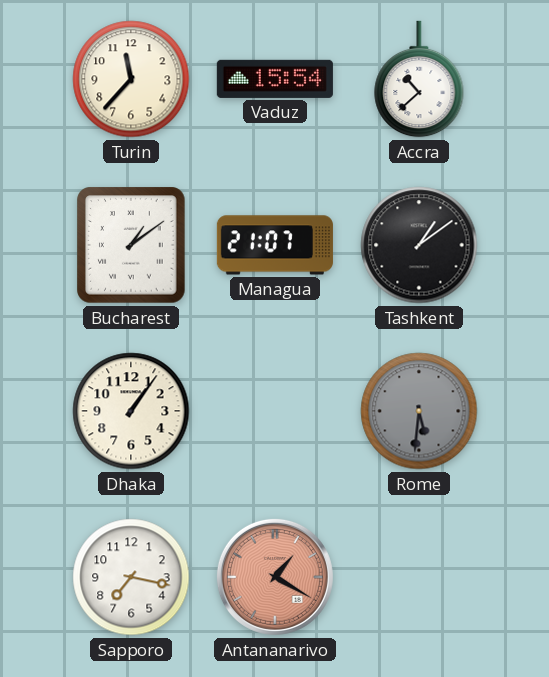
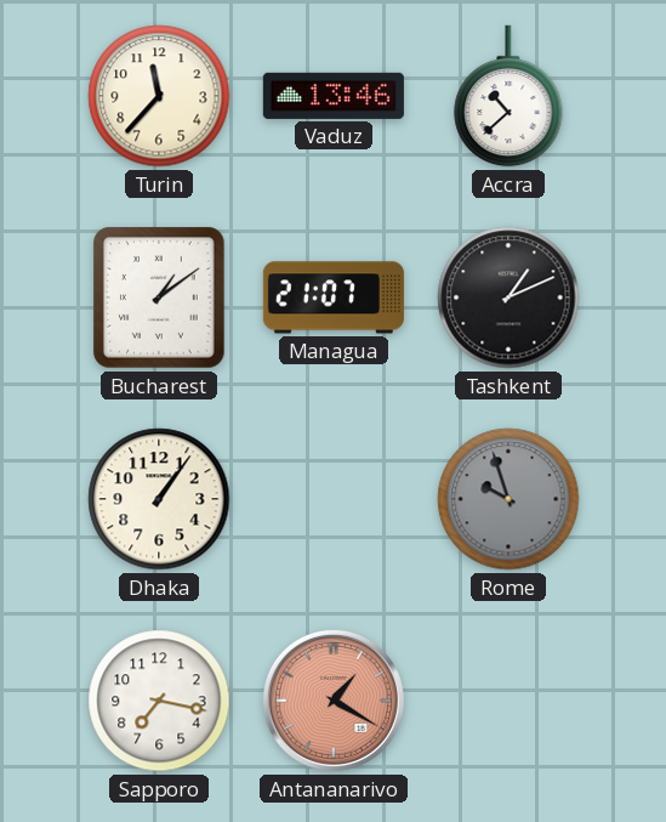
Vaduz: 15:54 -> 13:46
Tashkent: 1:09 -> 1:11
Rome: 5:31 -> 9:57
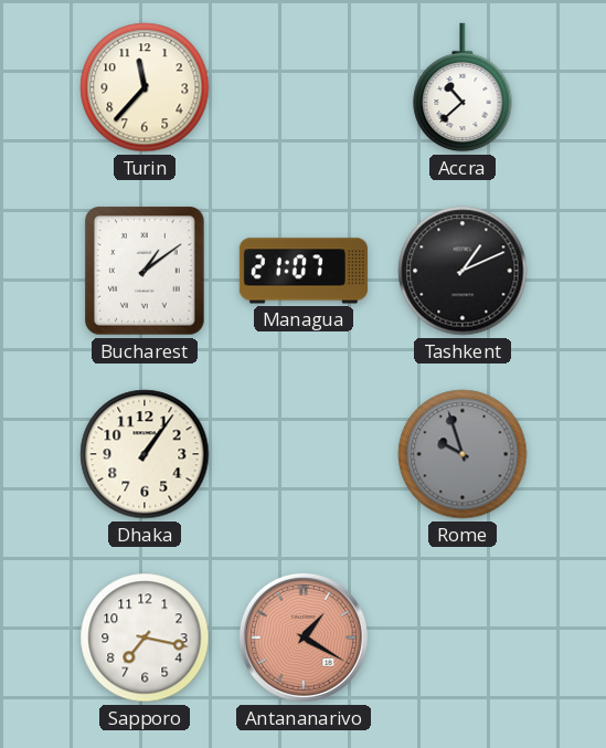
Vaduz: 13:46 -> none
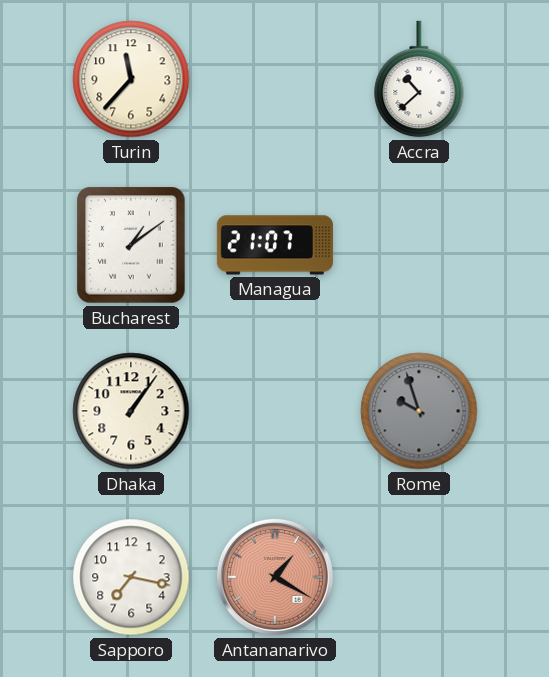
Tashkent: 1:11 -> none
